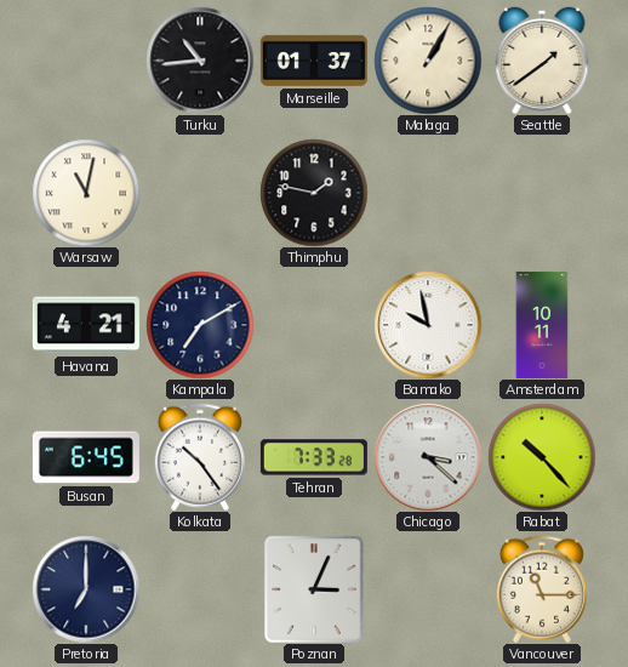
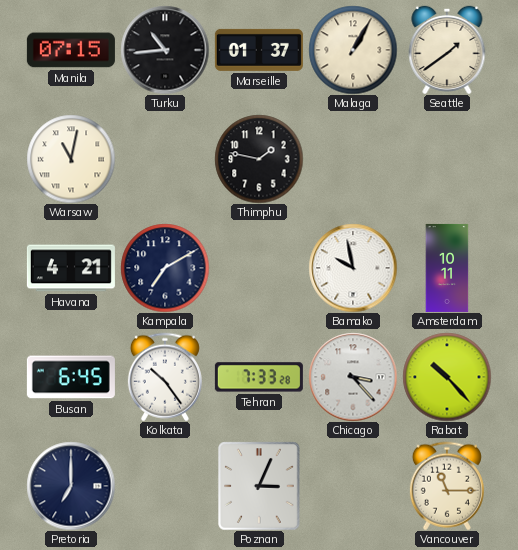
Manila: none -> 07:15
Chicago: 3:22 -> 3:23
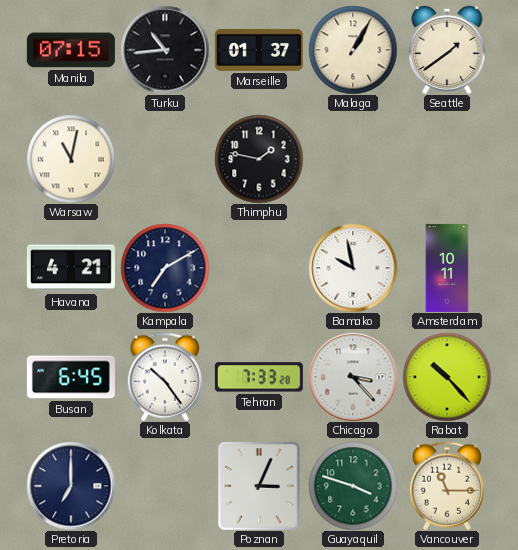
Guayaquil: none -> 3:48
